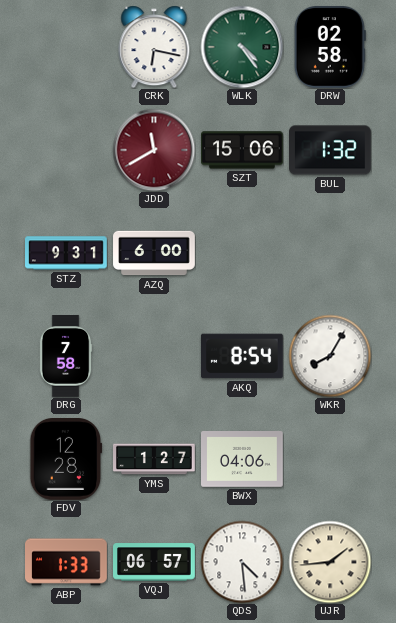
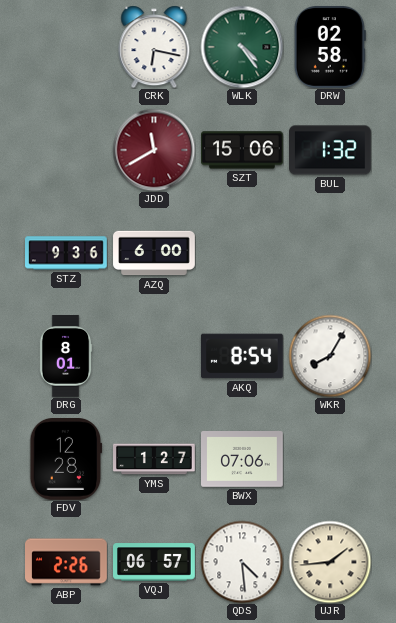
STZ: 9:31 -> 9:36
DRG: 7:58 -> 8:01
BWX: 04:06 -> 07:06
ABP: 1:33 -> 2:26
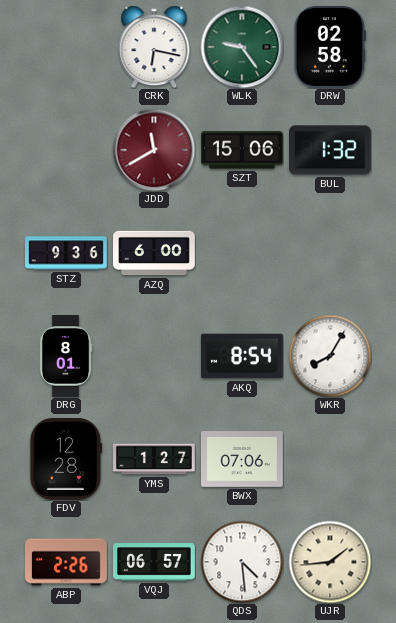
WLK: 4:24 -> 9:24
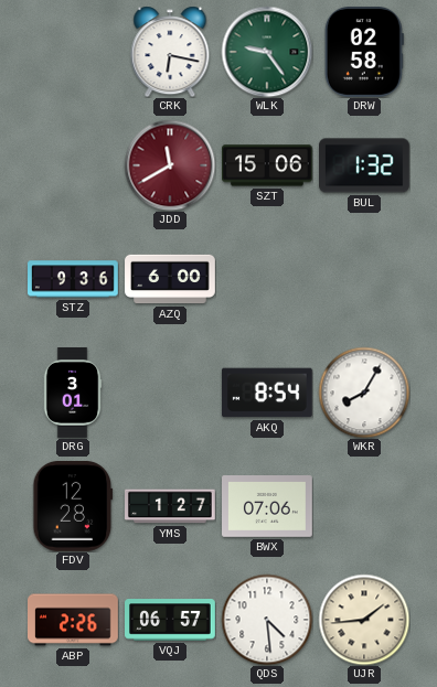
DRG: 8:01 -> 3:01
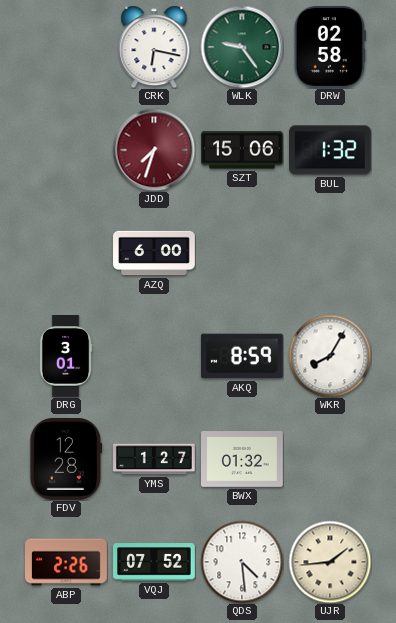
JDD: 11:40 -> 7:33
STZ: 9:36 -> none
AKQ: 8:54 -> 8:59
BWX: 07:06 -> 01:32
VQJ: 06:57 -> 07:52
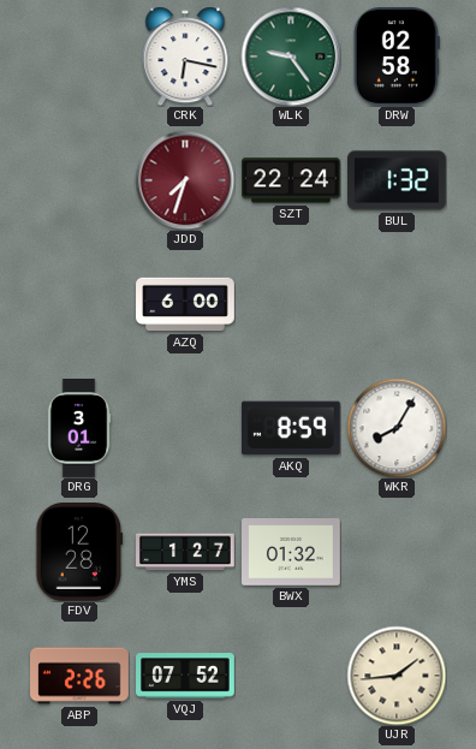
SZT: 15:06 -> 22:24
QDS: 4:29 -> none
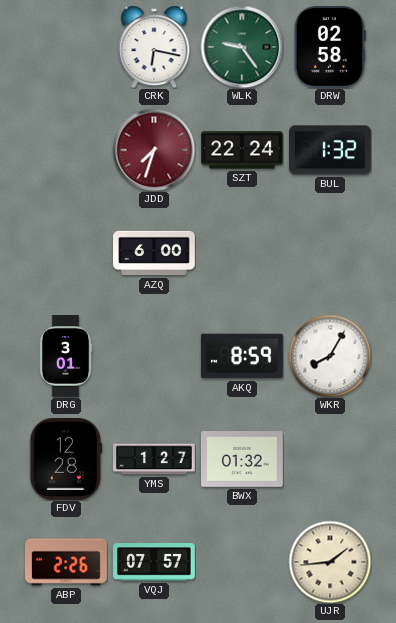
VQJ: 07:52 -> 07:57
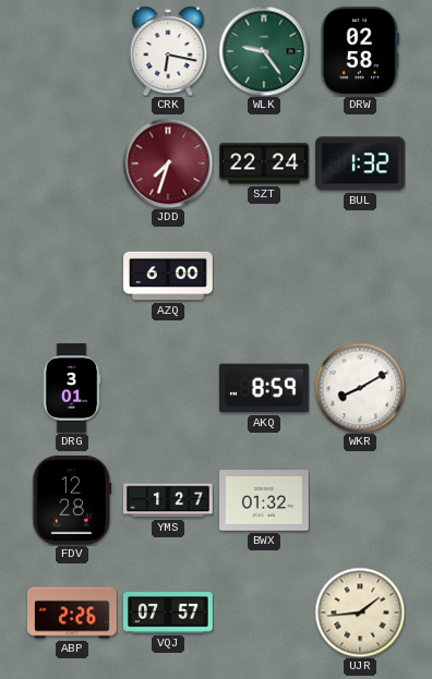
WKR: 8:05 -> 8:10
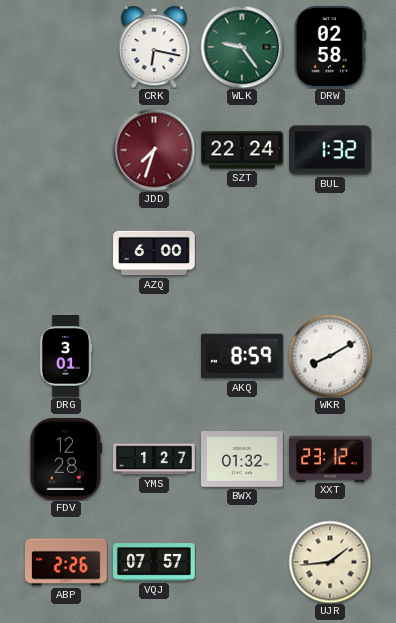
XXT: none -> 23:12
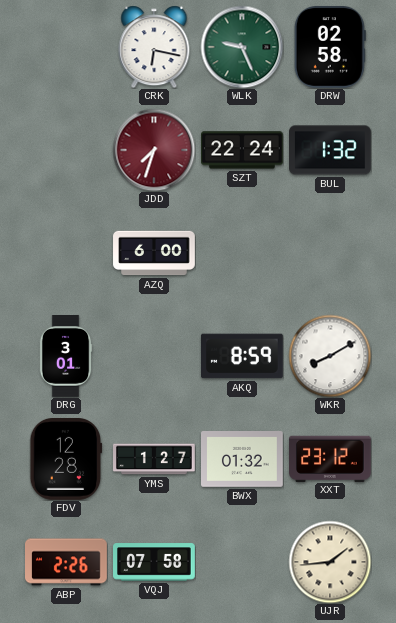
WLK: 9:24 -> 9:26
VQJ: 07:57 -> 07:58
